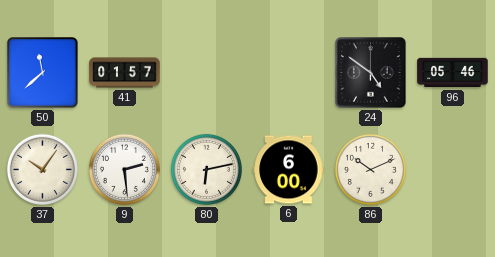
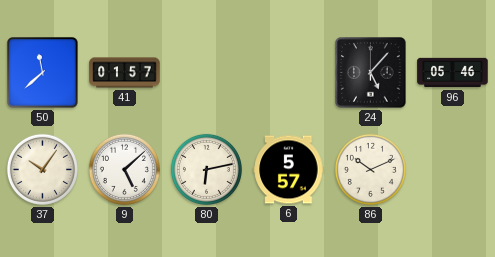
24: 4:51 -> 5:07
9: 2:29 -> 5:08
6: 6:00 -> 5:57
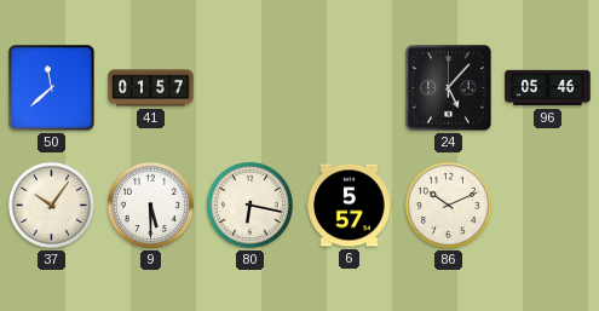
9: 5:08 -> 5:30
80: 6:13 -> 6:17
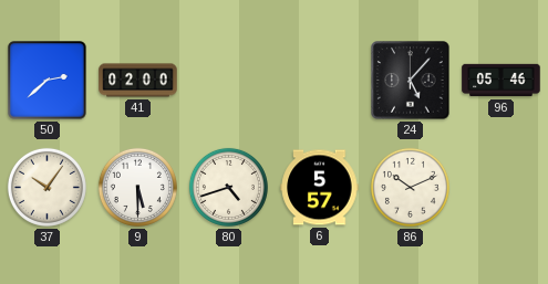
50: 11:38 -> 2:38
41: 01:57 -> 02:00
80: 6:17 -> 4:42
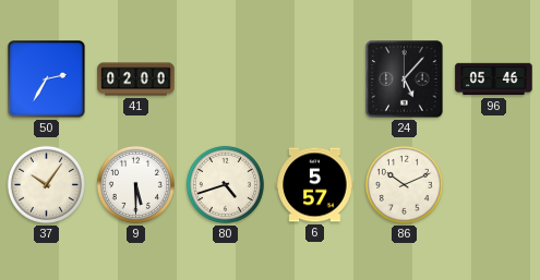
50: 2:38 -> 2:35
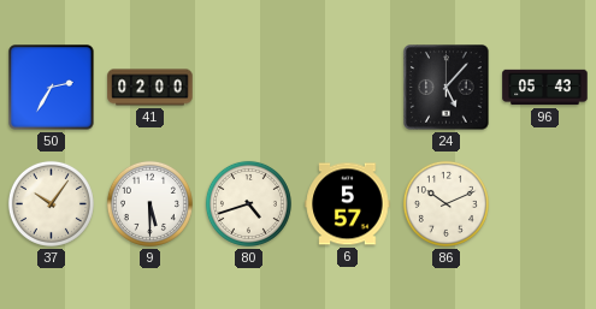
96: 05:46 -> 05:43
